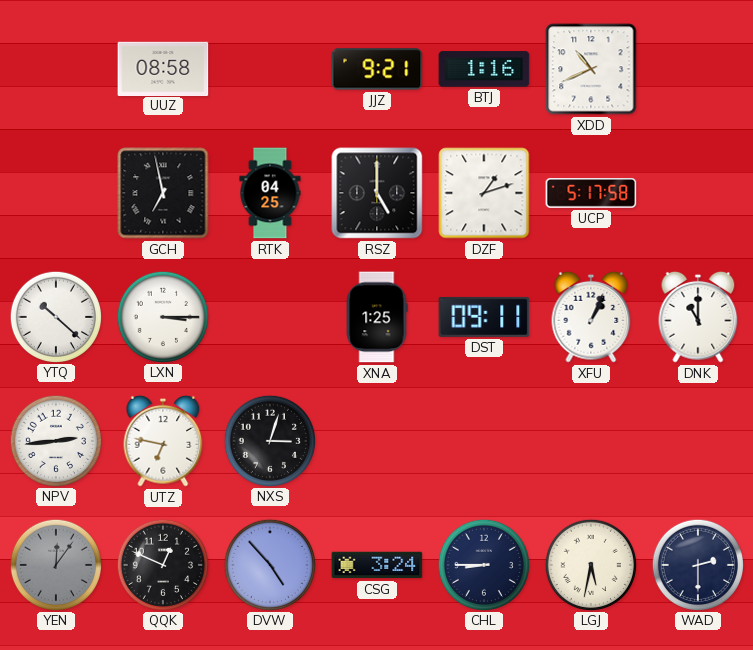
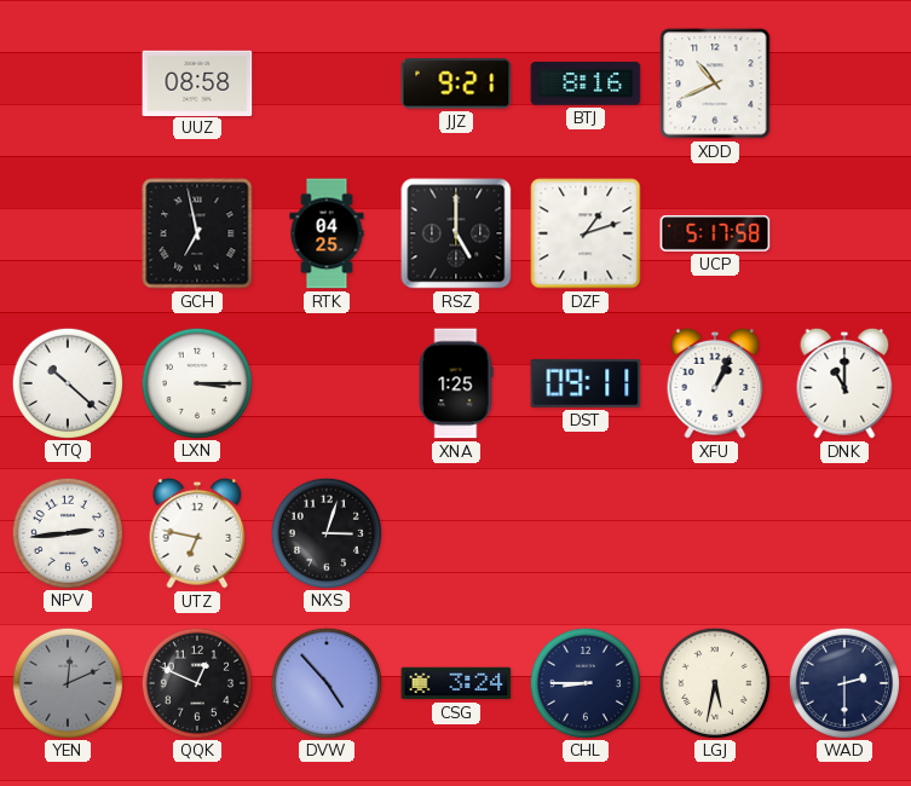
BTJ: 1:16 -> 8:16
YEN: 12:06 -> 12:11
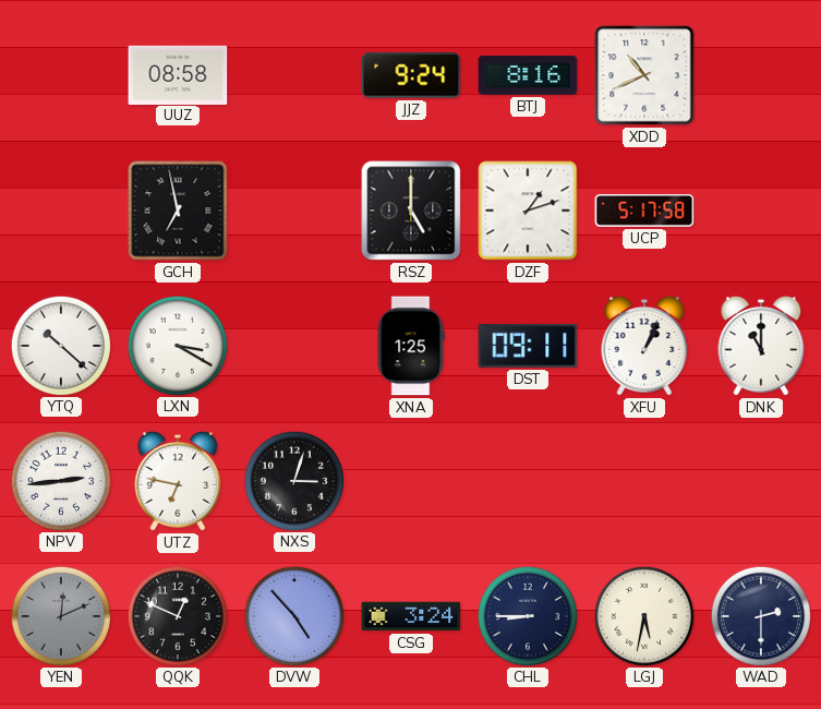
JJZ: 9:21 -> 9:24
RTK: 04:25 -> none
LXN: 3:15 -> 3:20
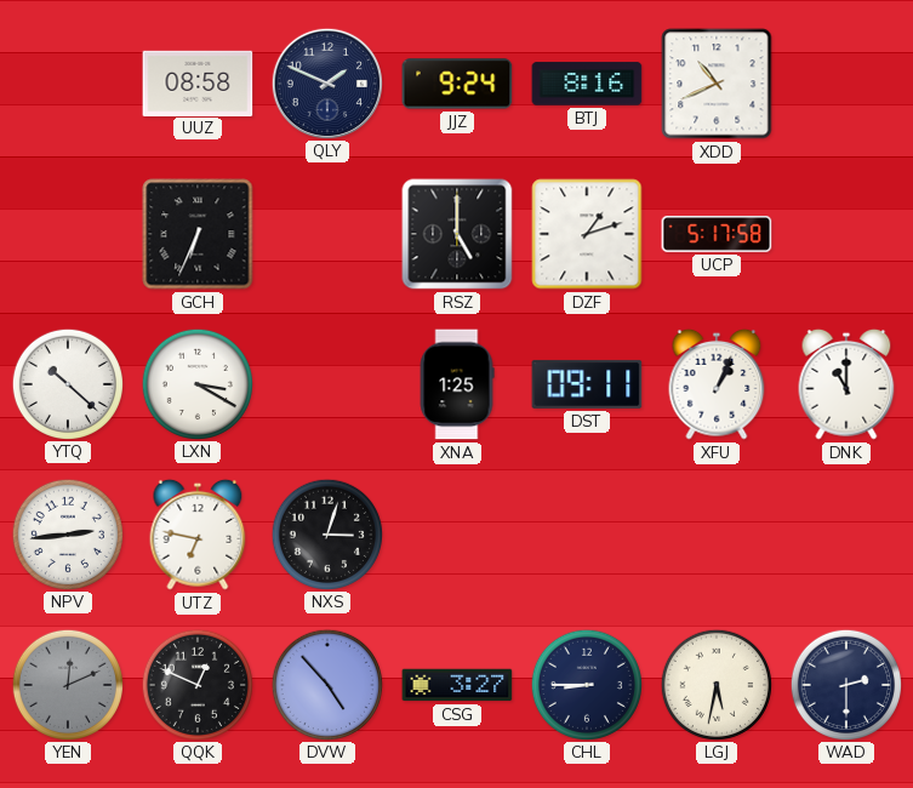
QLY: none -> 1:49
GCH: 6:58 -> 6:34
CSG: 3:24 -> 3:27
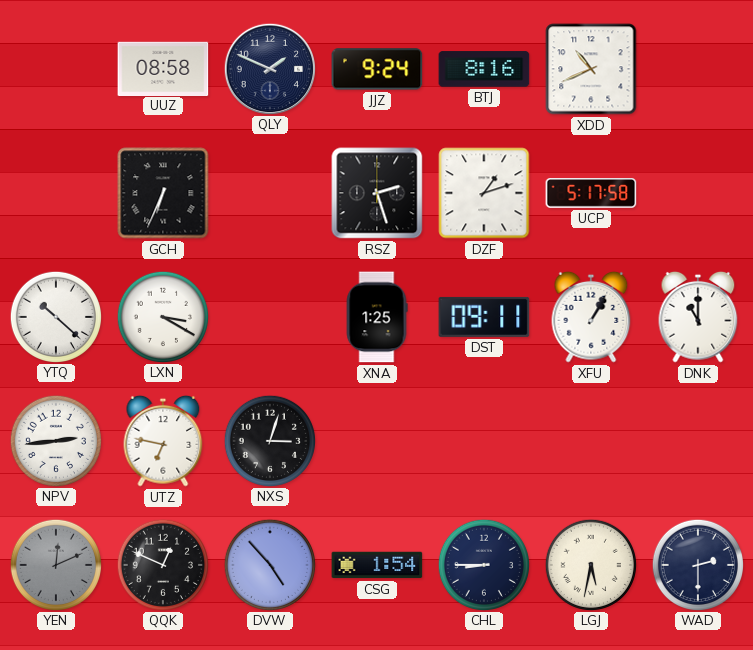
RSZ: 5:00 -> 2:27
XFU: 1:04 -> 1:05
CSG: 3:27 -> 1:54
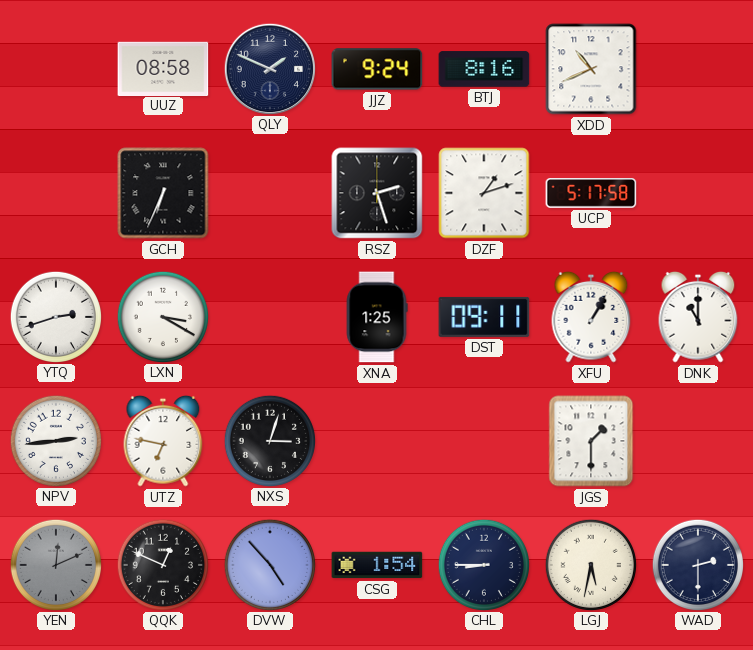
YTQ: 10:22 -> 2:42
JGS: none -> 1:30
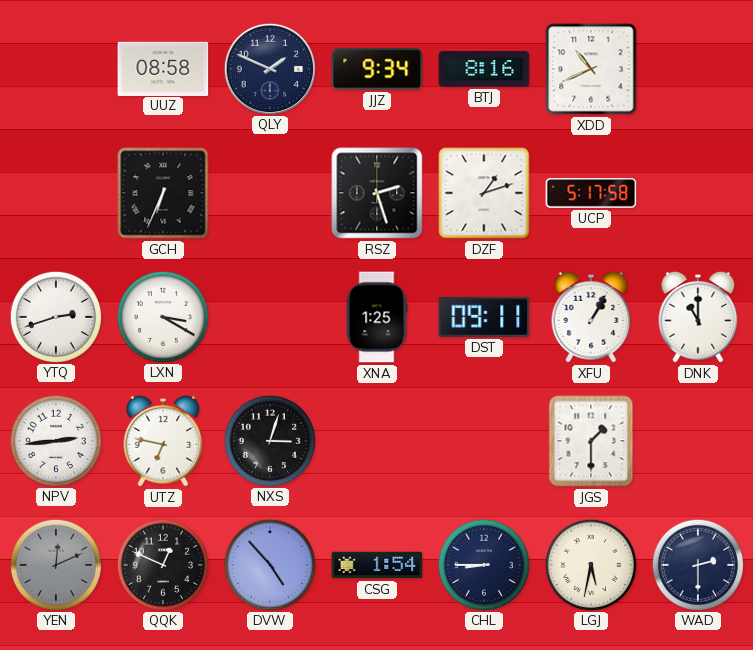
JJZ: 9:24 -> 9:34
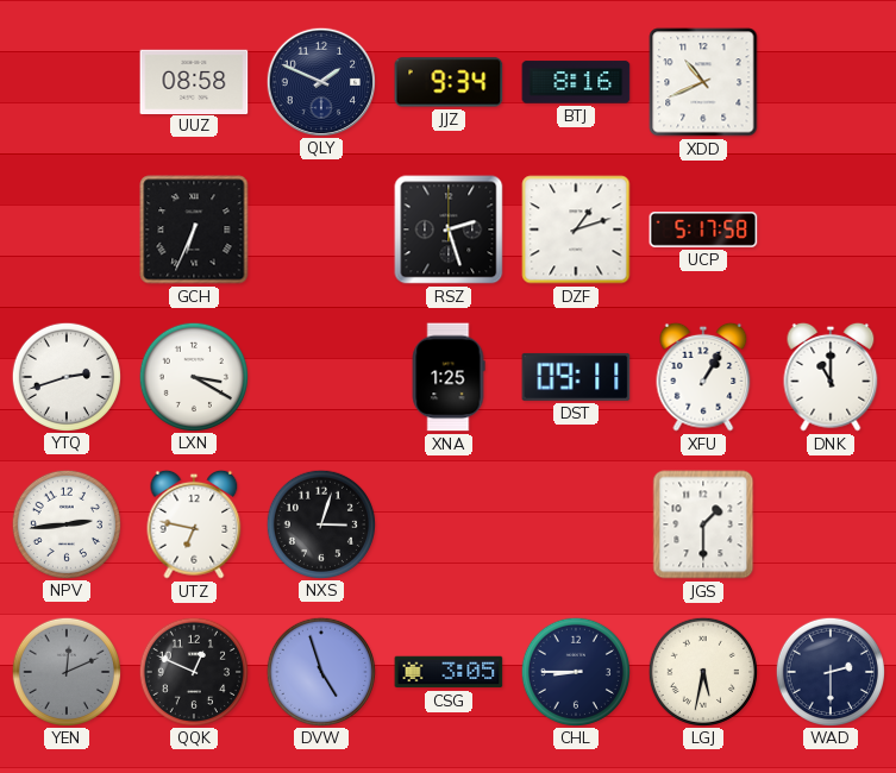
DVW: 4:53 -> 4:57
CSG: 1:54 -> 3:05
